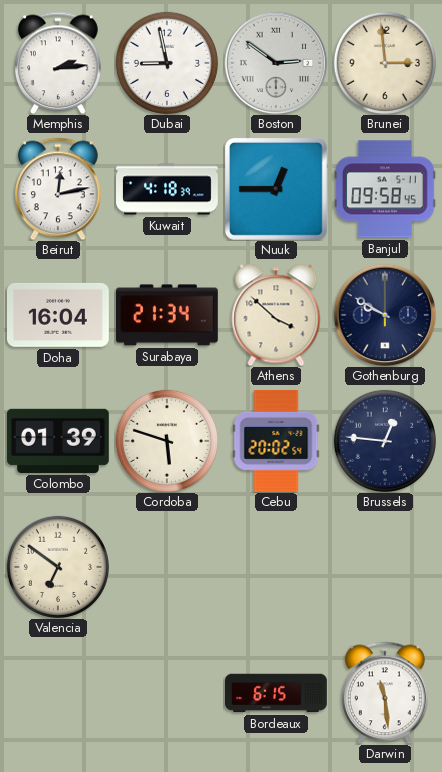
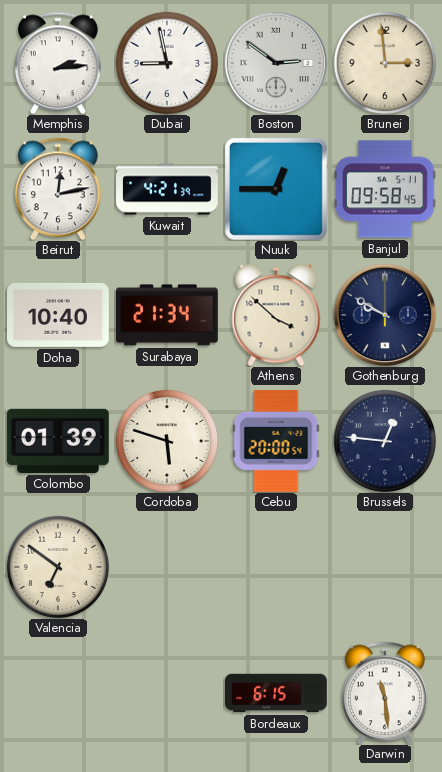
Kuwait: 4:18 -> 4:21
Doha: 16:04 -> 10:40
Cebu: 20:02 -> 20:00
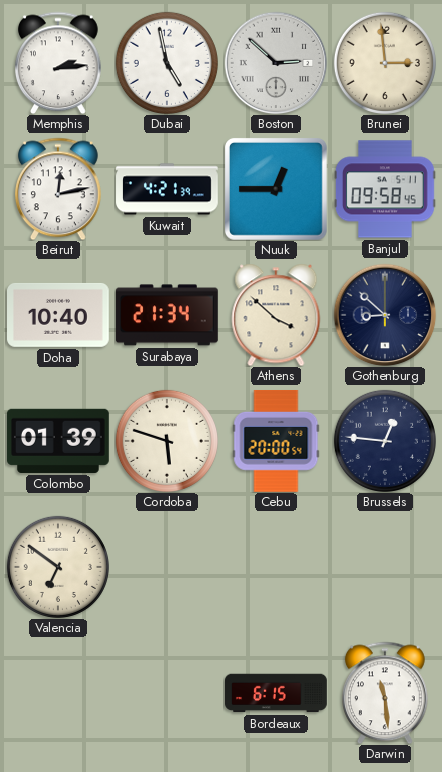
Dubai: 8:58 -> 4:58
Boston: 2:51 -> 2:52
Gothenburg: 9:50 -> 8:52
